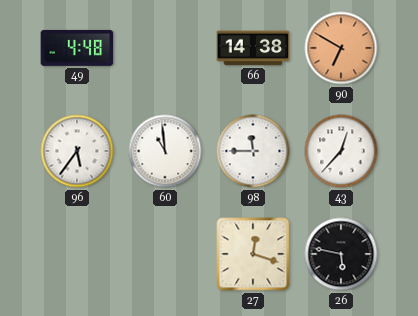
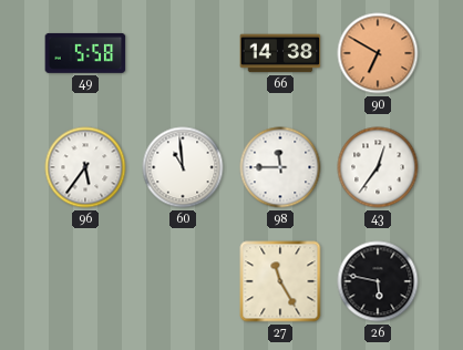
49: 4:48 -> 5:58
43: 12:37 -> 12:36
27: 12:18 -> 11:25
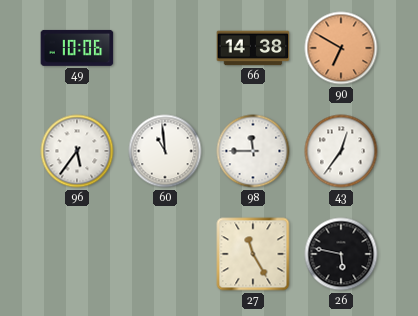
49: 5:58 -> 10:06
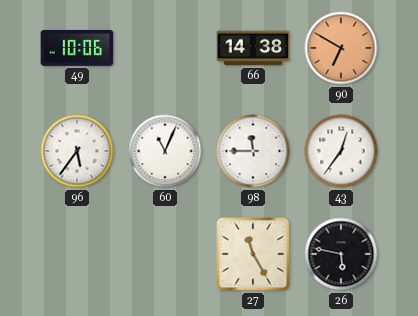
60: 10:59 -> 11:04
